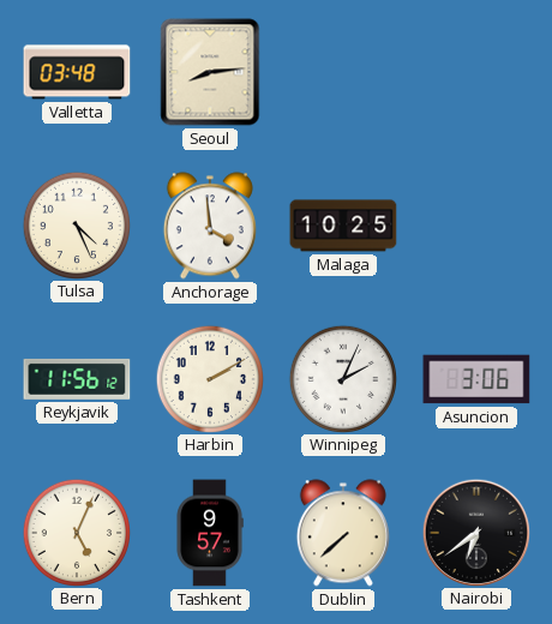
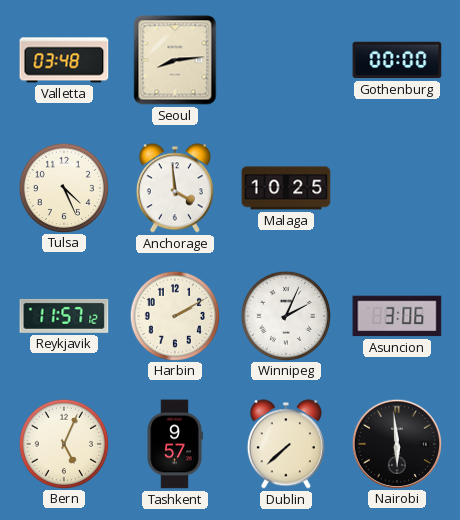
Gothenburg: none -> 00:00
Reykjavik: 11:56 -> 11:57
Nairobi: 6:39 -> 5:59
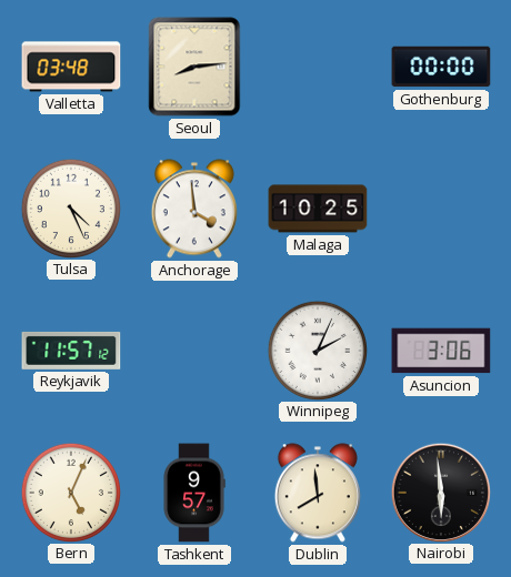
Harbin: 2:10 -> none
Dublin: 7:38 -> 7:59
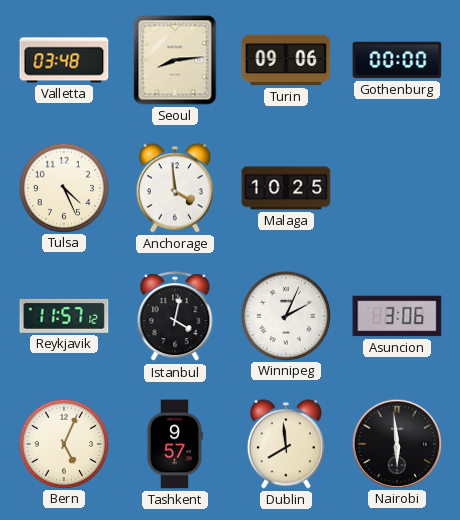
Turin: none -> 09:06
Istanbul: none -> 4:02
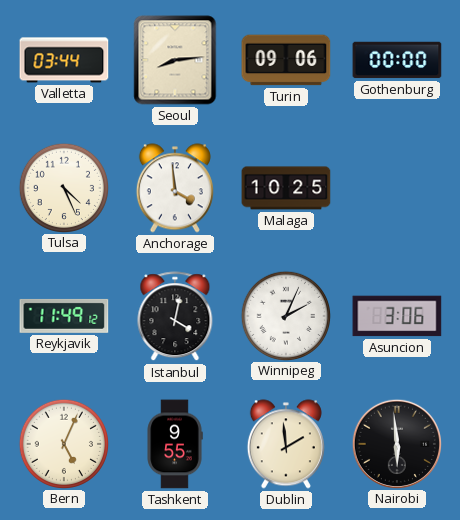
Valletta: 03:48 -> 03:44
Reykjavik: 11:57 -> 11:49
Tashkent: 9:57 -> 9:55
Dublin: 7:59 -> 1:59
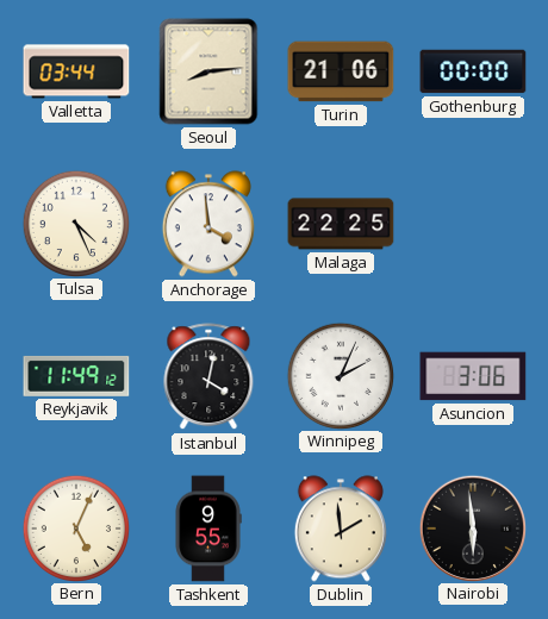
Turin: 09:06 -> 21:06
Malaga: 10:25 -> 22:25
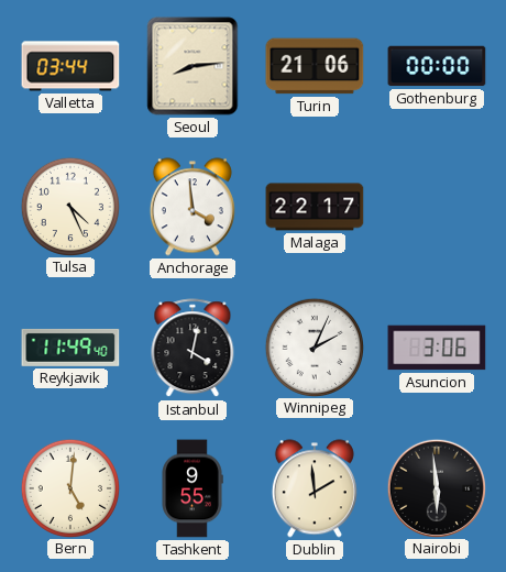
Malaga: 22:25 -> 22:17
Reykjavik: 11:49:12 -> 11:49:40
Bern: 5:04 -> 5:01
